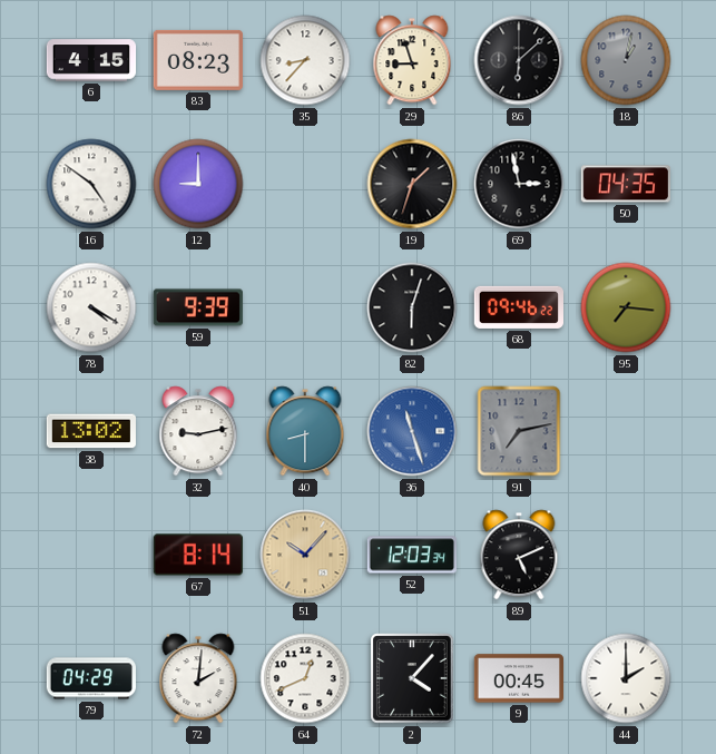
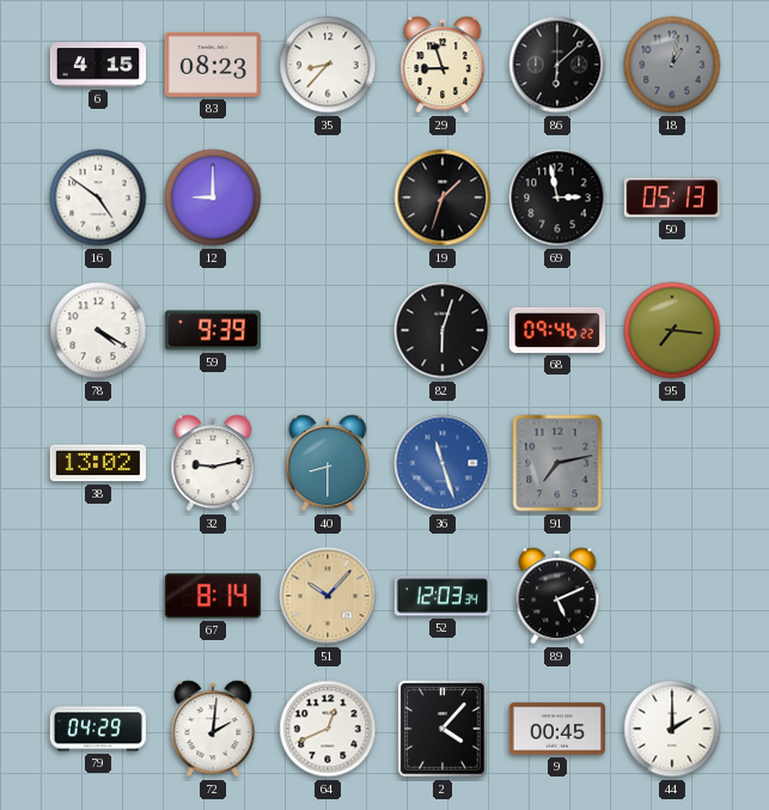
50: 04:35 -> 05:13
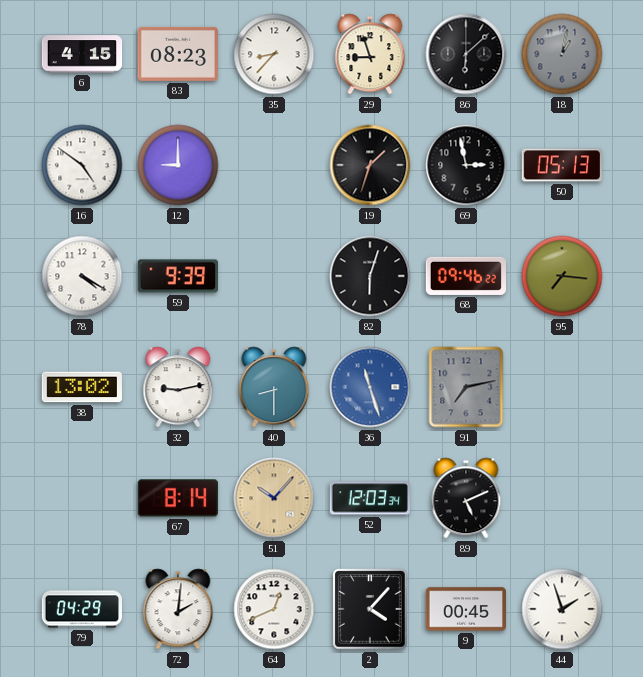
44: 2:00 -> 1:57
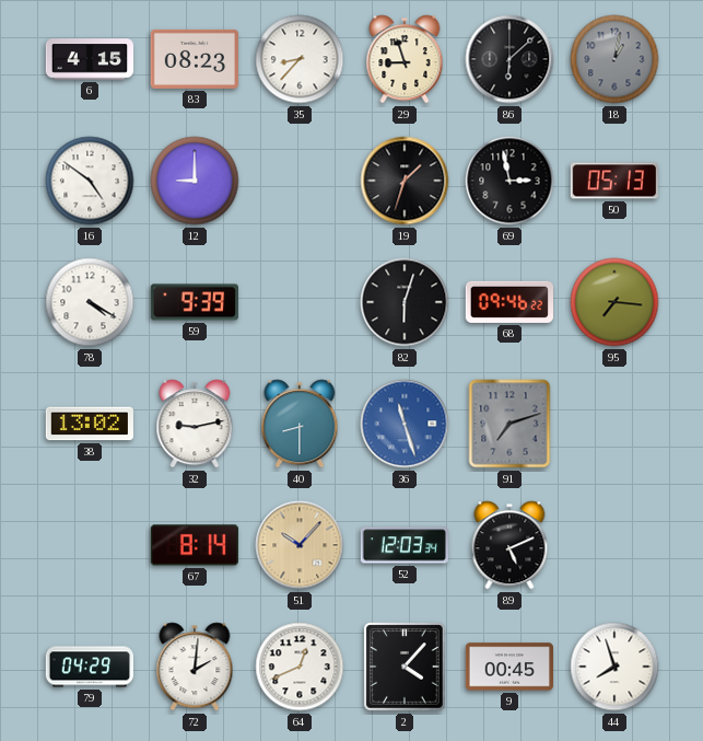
91: 7:13 -> 7:12
44: 1:57 -> 7:57
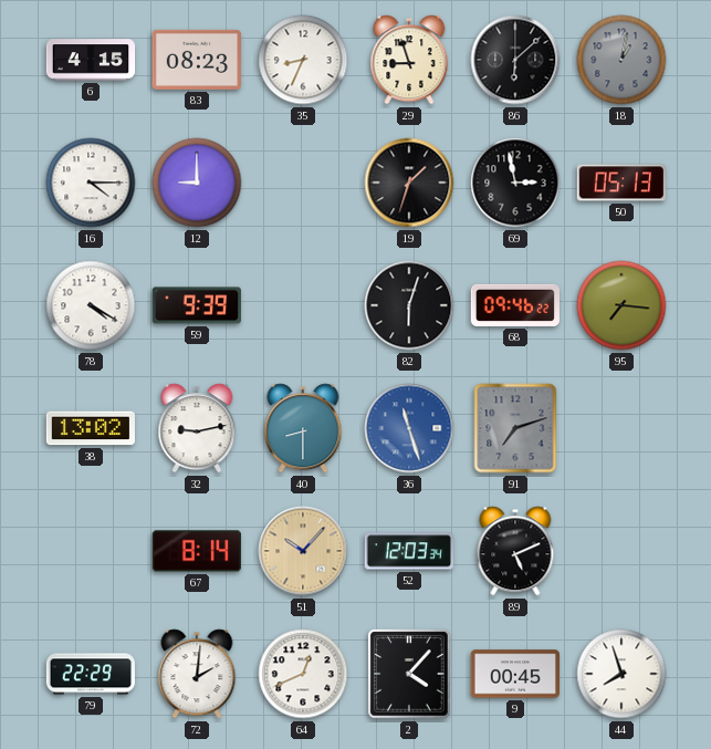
35: 8:37 -> 8:34
16: 4:51 -> 4:15
79: 04:29 -> 22:29
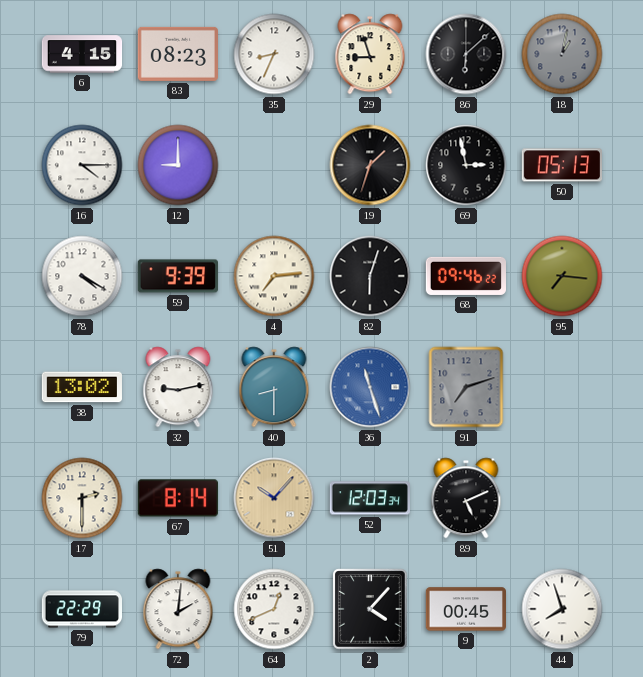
4: none -> 7:14
17: none -> 2:30
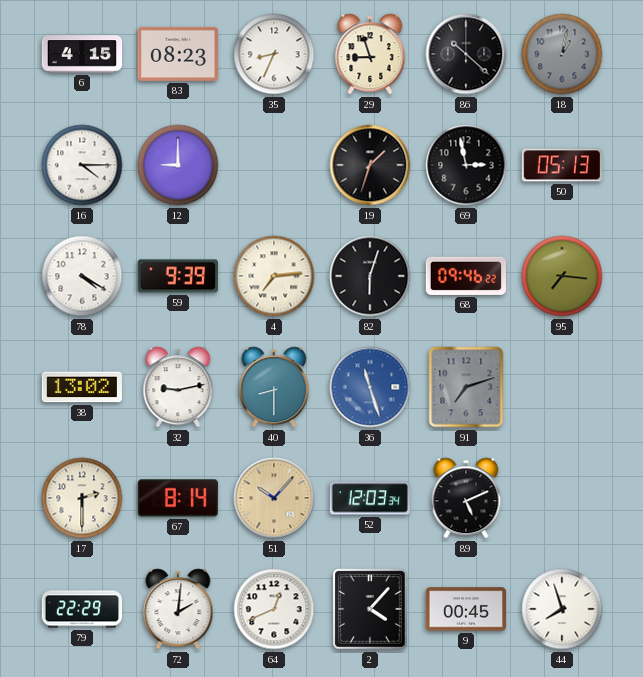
86: 6:08 -> 10:22
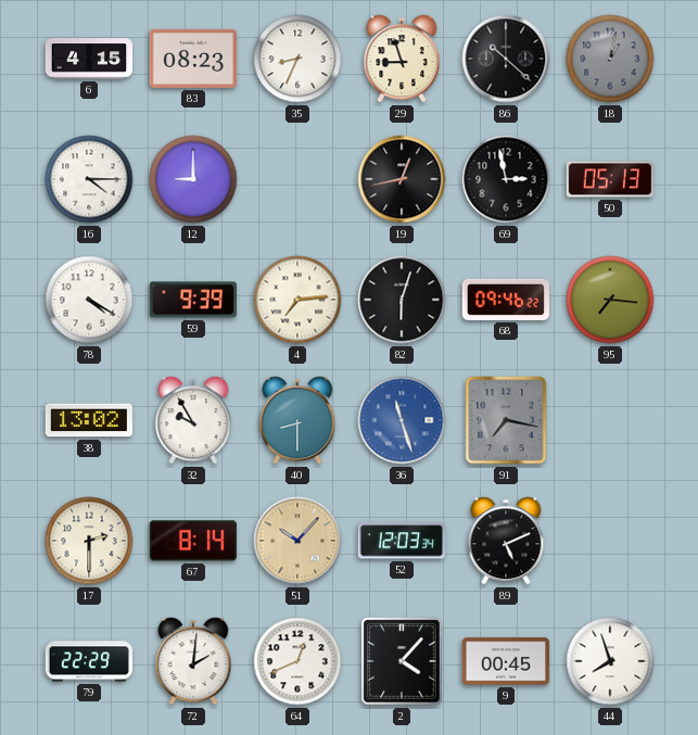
19: 1:33 -> 12:43
32: 9:13 -> 9:55
91: 7:12 -> 7:17
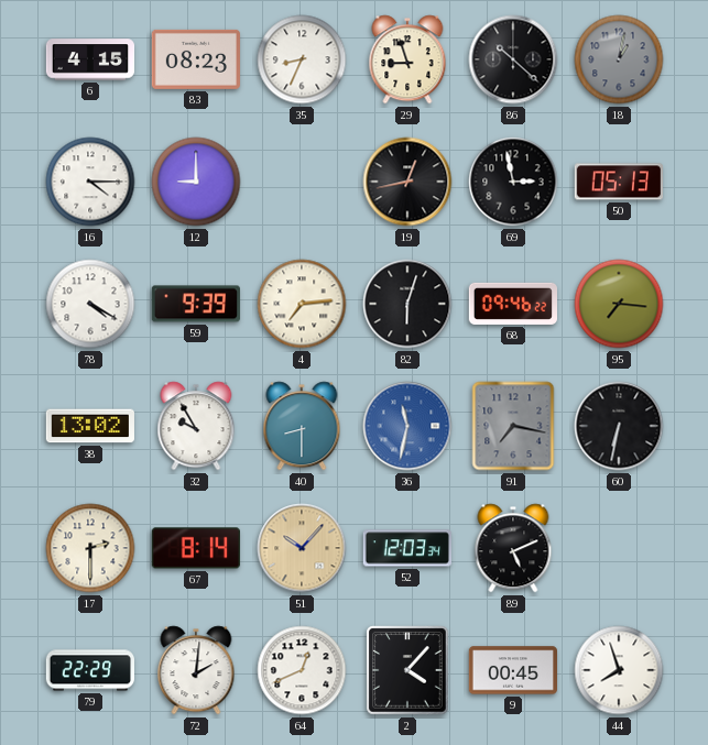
36: 11:27 -> 11:32
60: none -> 6:32
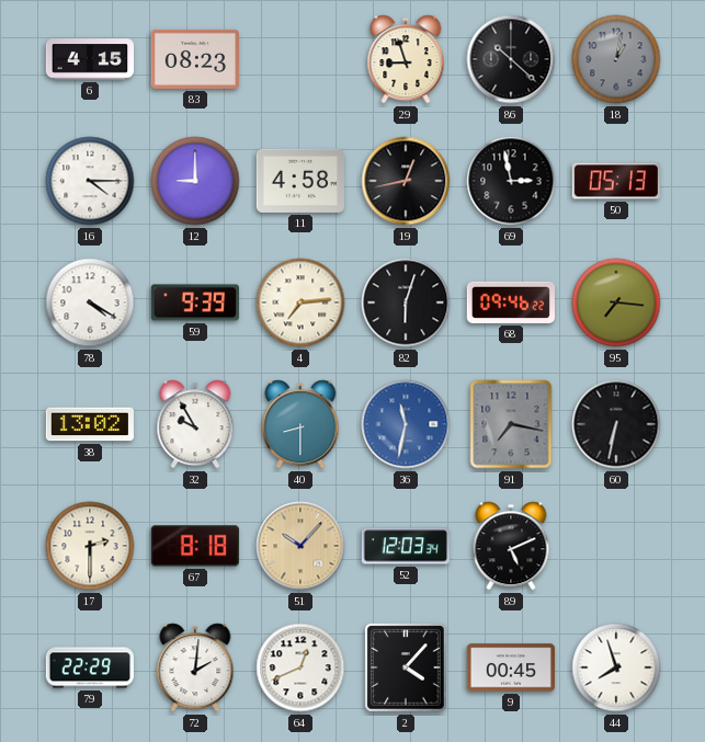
35: 8:34 -> none
11: none -> 4:58
67: 8:14 -> 8:18
